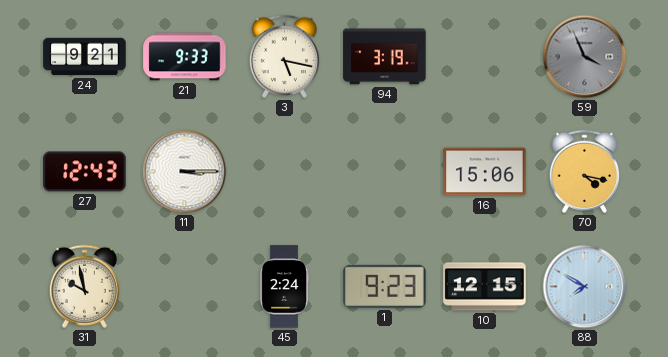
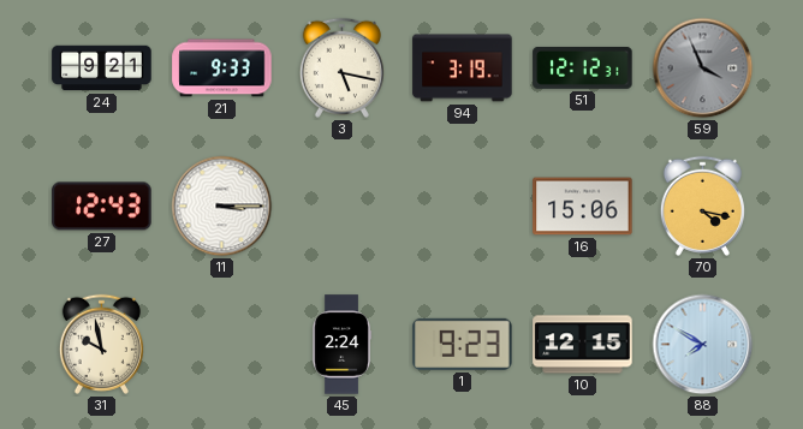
51: none -> 12:12
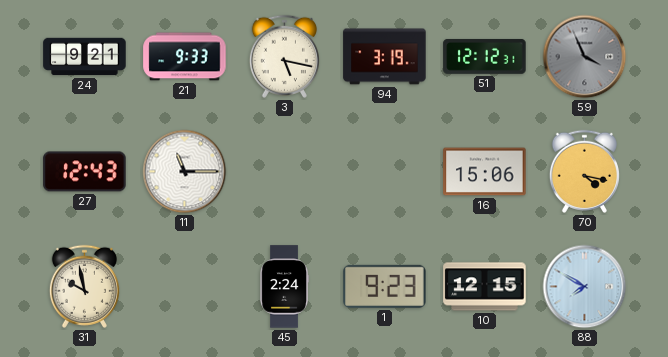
11: 3:15 -> 11:15
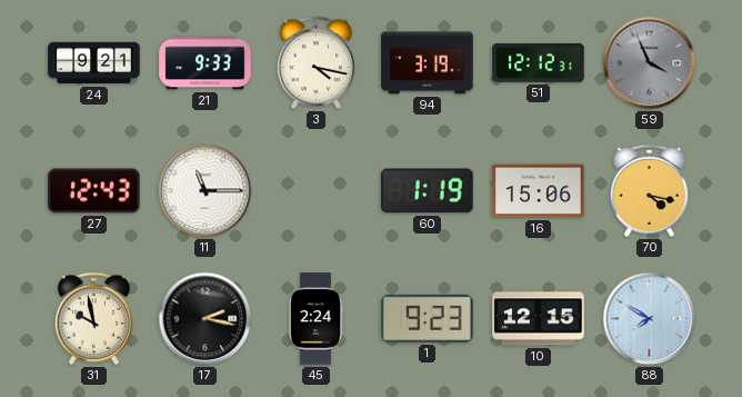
3: 5:17 -> 4:17
60: none -> 1:19
17: none -> 2:17
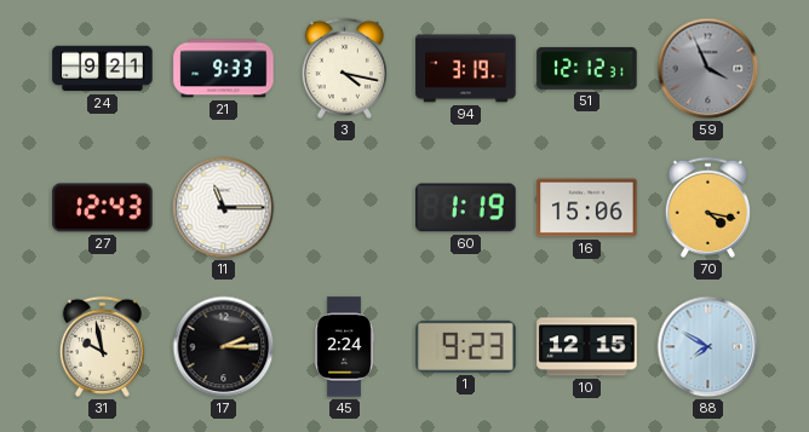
17: 2:17 -> 2:15
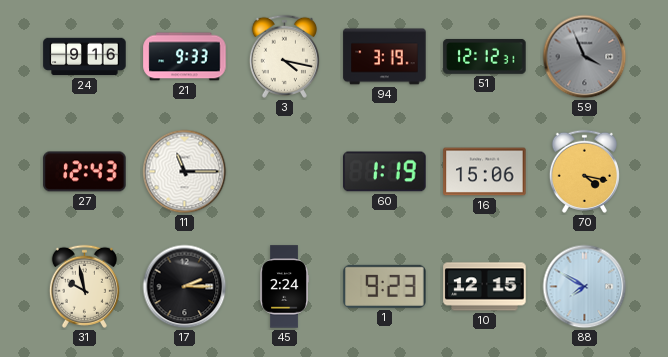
24: 9:21 -> 9:16
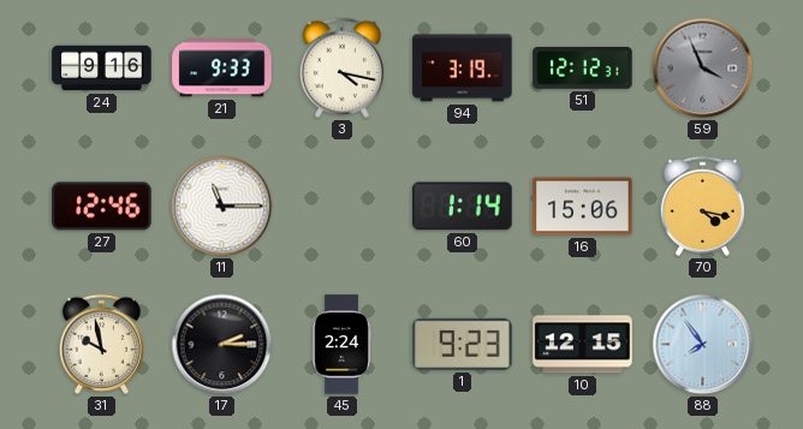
27: 12:43 -> 12:46
60: 1:19 -> 1:14
88: 7:50 -> 7:54
